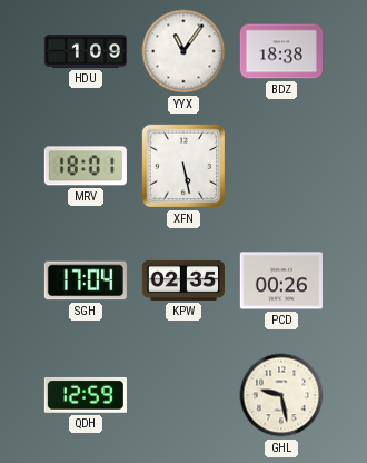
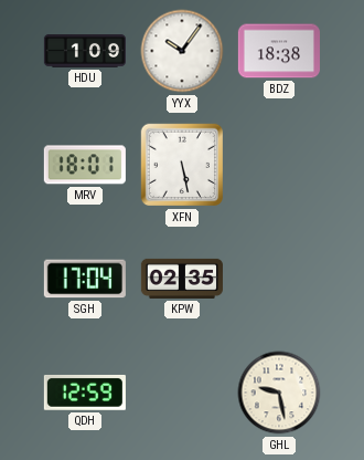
YYX: 11:06 -> 10:06
PCD: 00:26 -> none
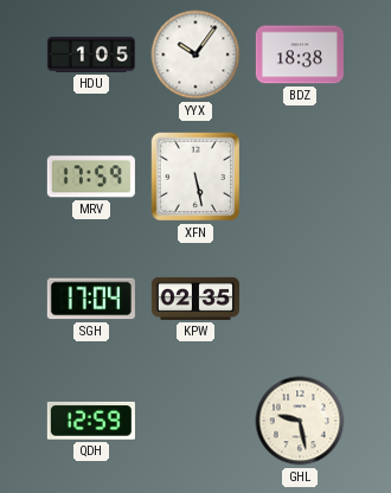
HDU: 1:09 -> 1:05
MRV: 18:01 -> 17:59
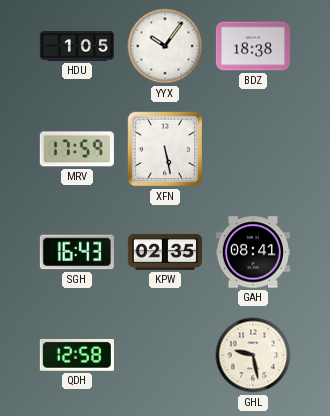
SGH: 17:04 -> 16:43
GAH: none -> 08:41
QDH: 12:59 -> 12:58
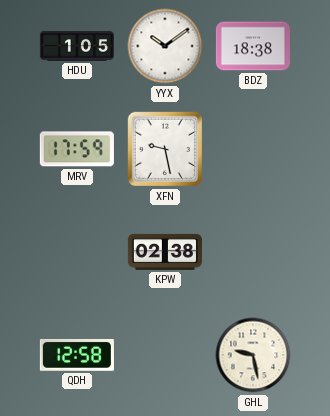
YYX: 10:06 -> 10:09
XFN: 5:28 -> 9:28
SGH: 16:43 -> none
KPW: 02:35 -> 02:38
GAH: 08:41 -> none
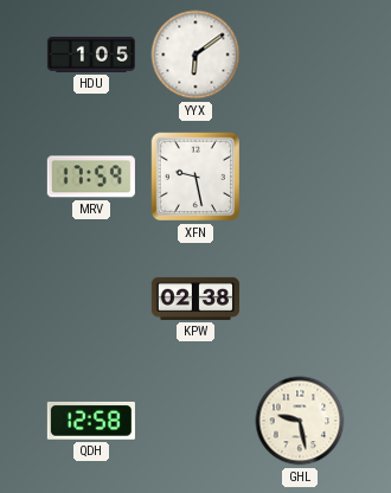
YYX: 10:09 -> 6:09
BDZ: 18:38 -> none
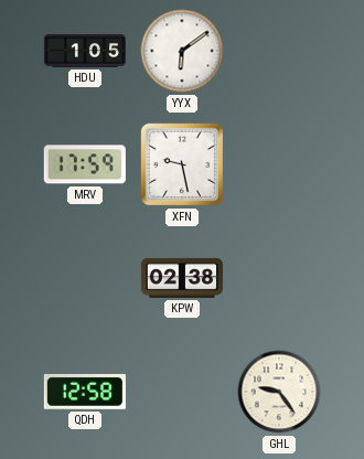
GHL: 9:28 -> 9:24
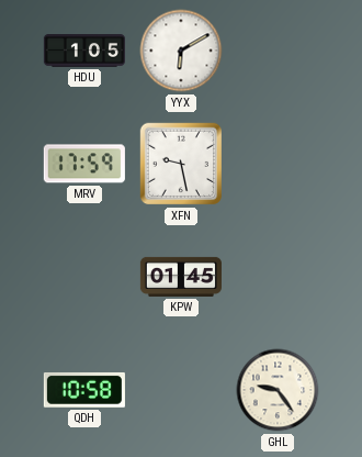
YYX: 6:09 -> 6:10
KPW: 02:38 -> 01:45
QDH: 12:58 -> 10:58
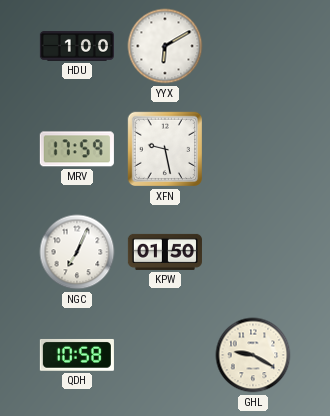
HDU: 1:05 -> 1:00
NGC: none -> 7:04
KPW: 01:45 -> 01:50
GHL: 9:24 -> 9:20
